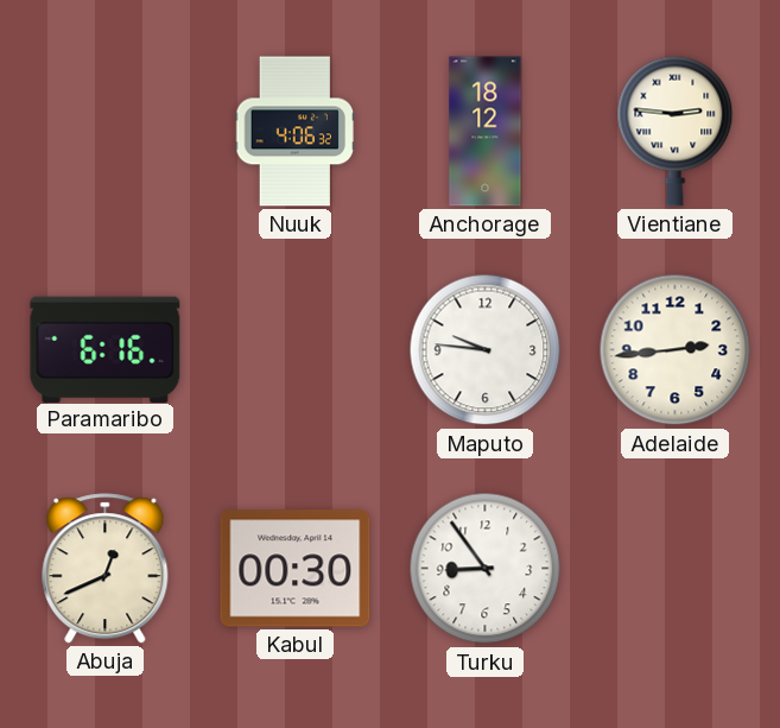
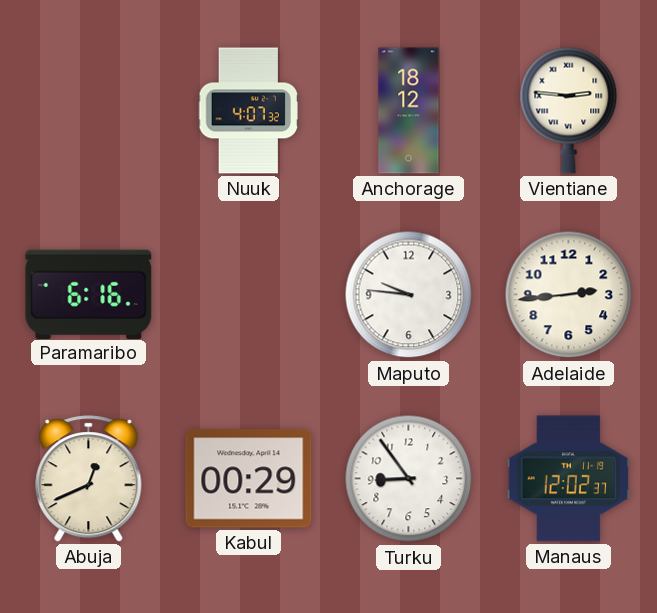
Nuuk: 4:06 -> 4:07
Kabul: 00:30 -> 00:29
Manaus: none -> 12:02
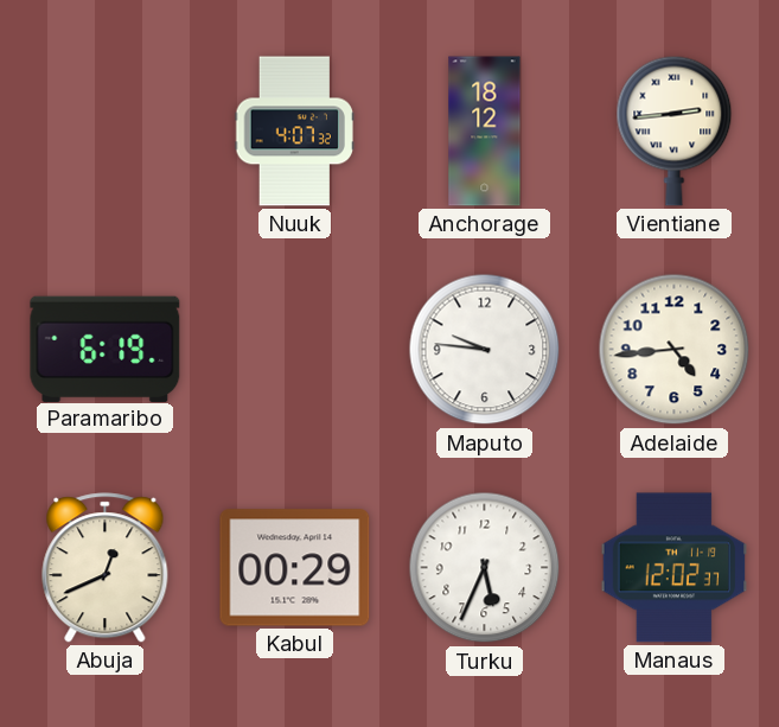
Vientiane: 2:46 -> 2:44
Paramaribo: 6:16 -> 6:19
Adelaide: 2:44 -> 4:44
Turku: 8:54 -> 5:34
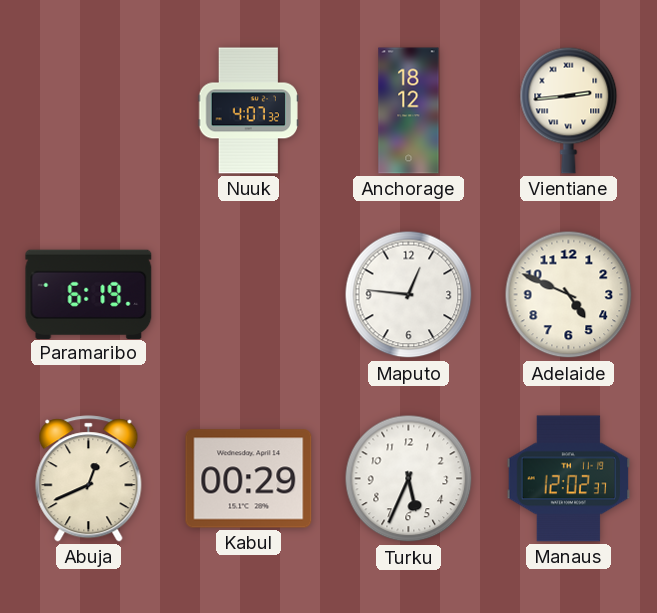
Maputo: 9:46 -> 12:46
Adelaide: 4:44 -> 4:49
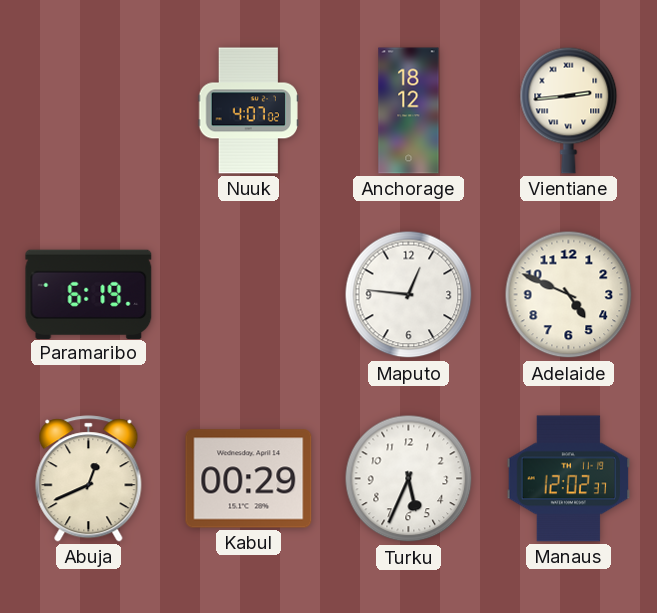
Nuuk: 4:07:32 -> 4:07:02
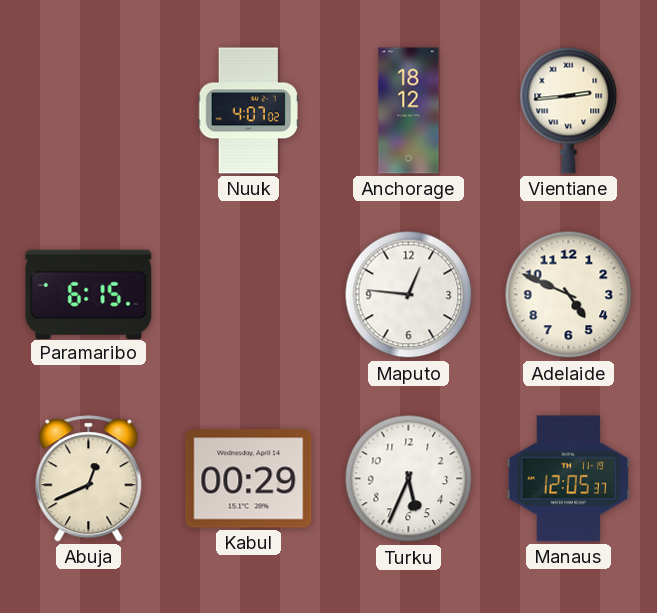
Paramaribo: 6:19 -> 6:15
Manaus: 12:02 -> 12:05
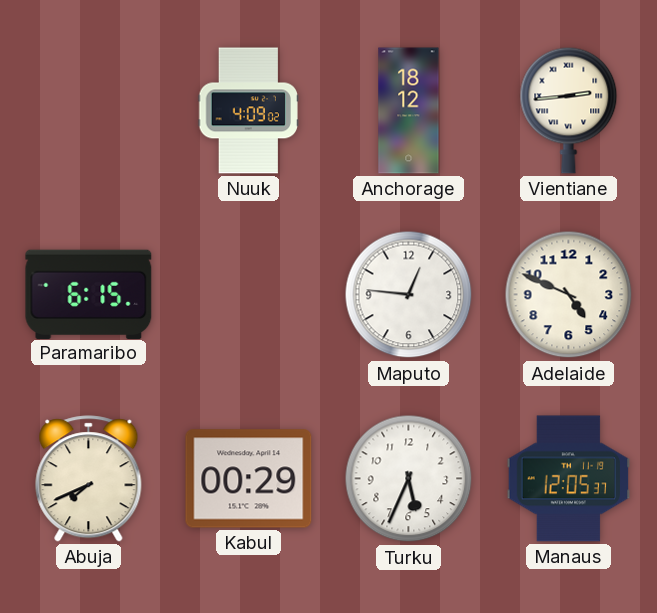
Nuuk: 4:07 -> 4:09
Abuja: 12:41 -> 7:41
